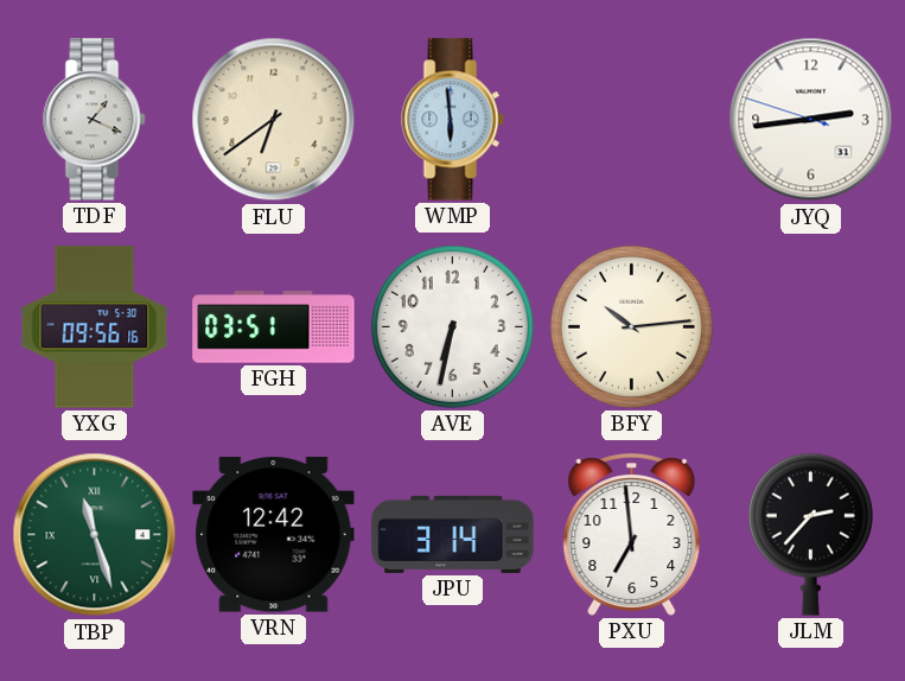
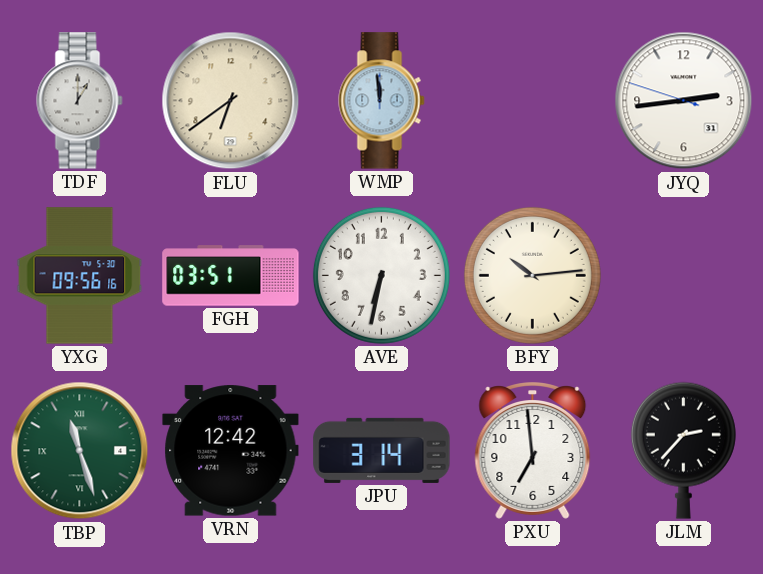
TDF: 1:19 -> 1:00
WMP: 5:59 -> 11:59
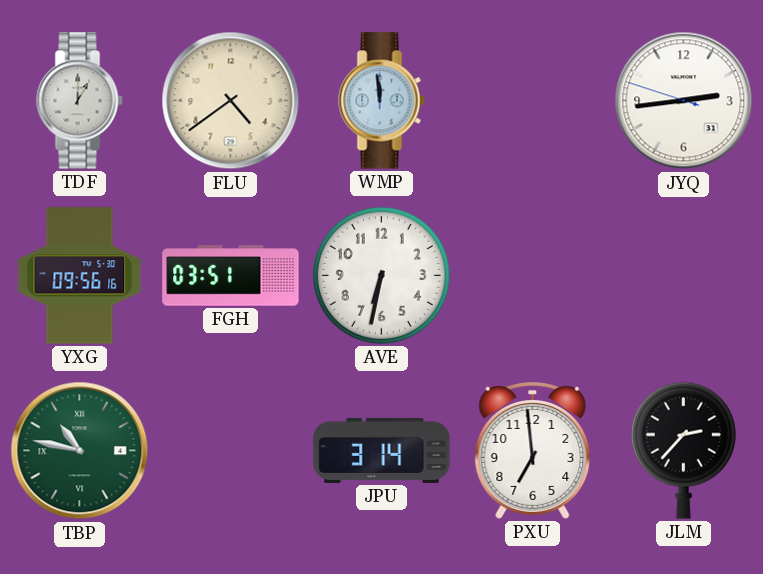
FLU: 6:39 -> 4:39
BFY: 10:14 -> none
TBP: 11:27 -> 10:47
VRN: 12:42 -> none
